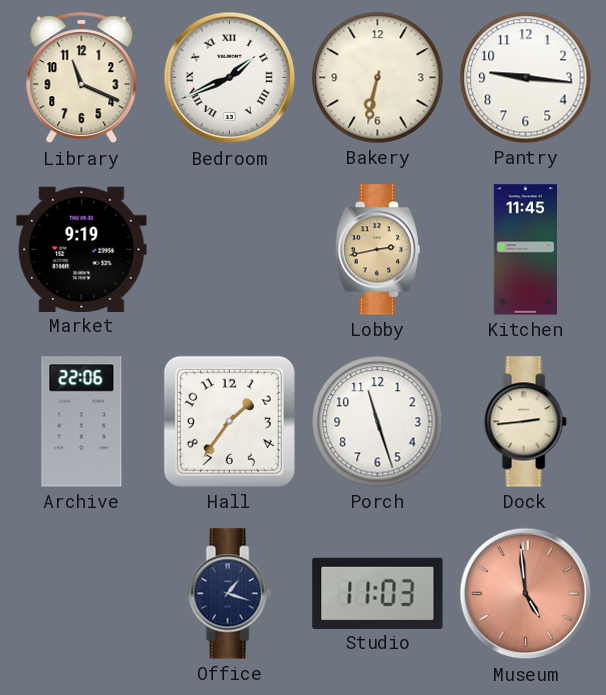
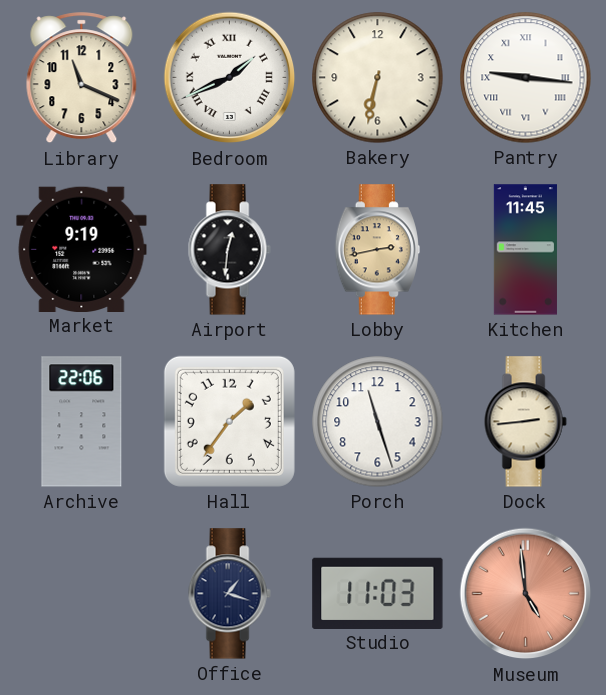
Pantry numerals: Arabic -> Roman
Airport: none -> 12:31
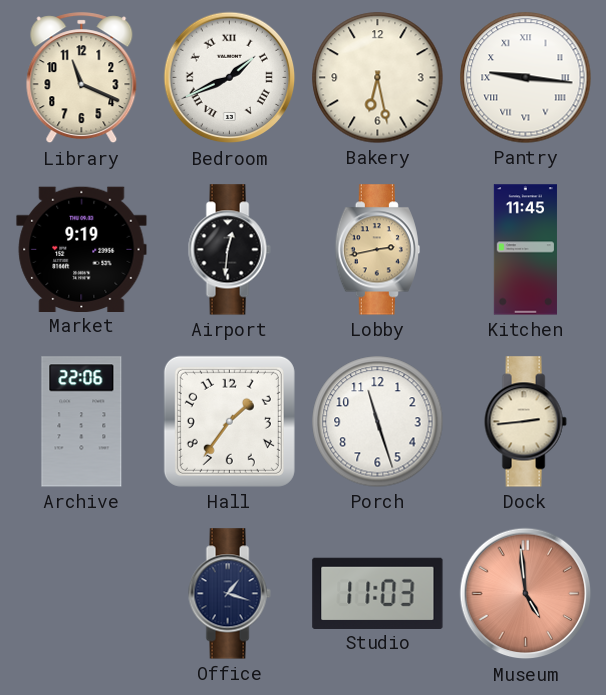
Bakery: 6:32 -> 6:28
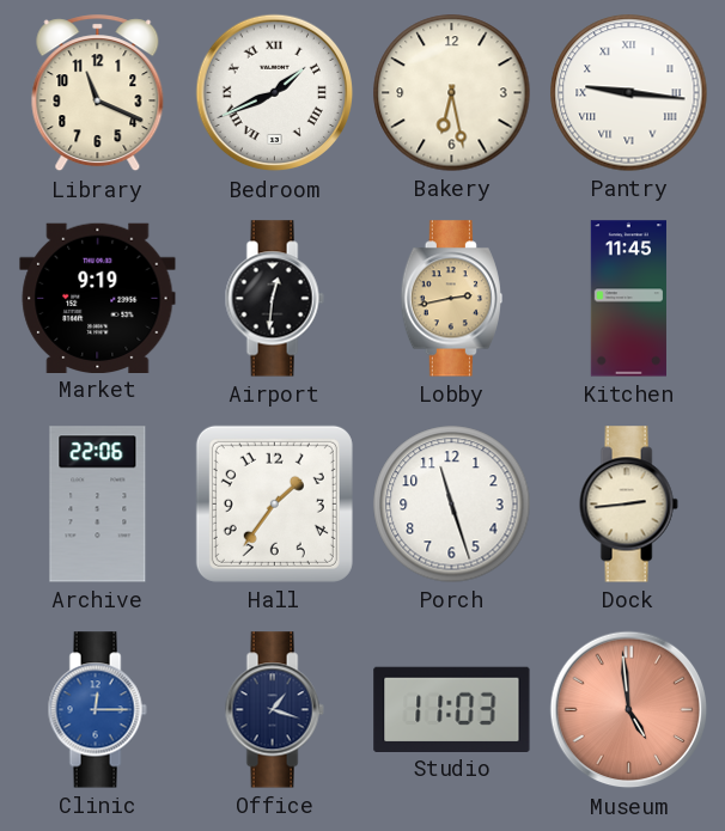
Clinic: none -> 12:15
